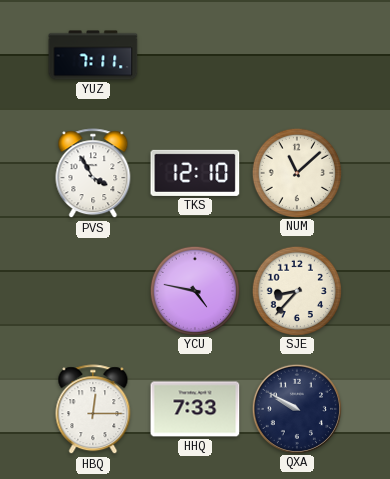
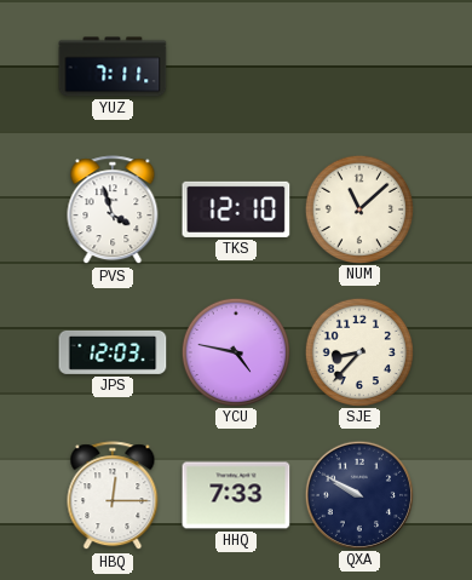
PVS: 3:55 -> 3:57
JPS: none -> 12:03
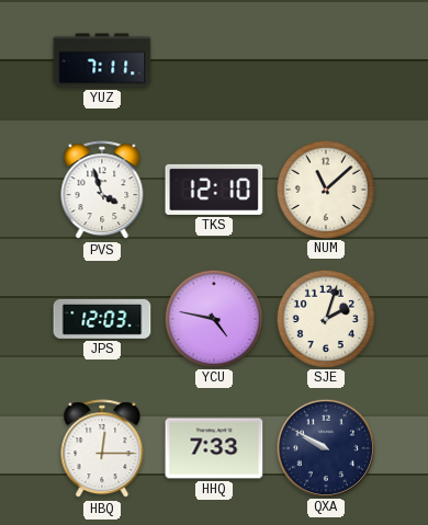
SJE: 8:37 -> 2:03
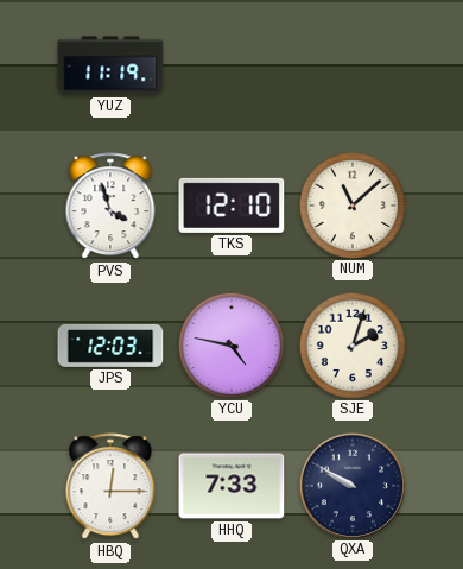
YUZ: 7:11 -> 11:19
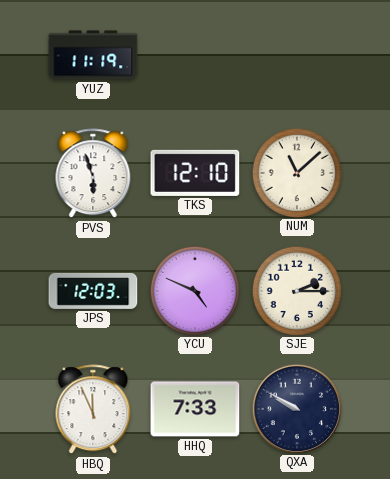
PVS: 3:57 -> 5:57
YCU: 4:47 -> 4:49
SJE: 2:03 -> 2:15
HBQ: 12:15 -> 11:56
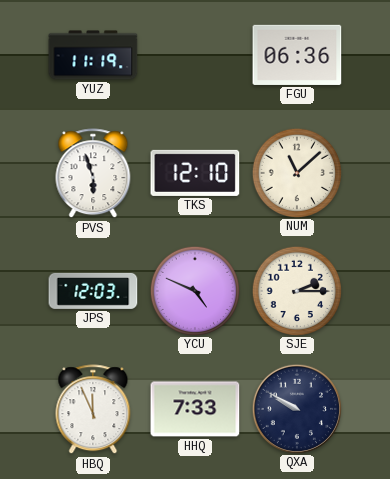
FGU: none -> 06:36
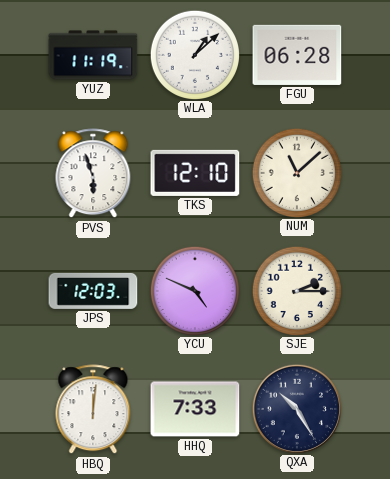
WLA: none -> 1:08
FGU: 06:36 -> 06:28
HBQ: 11:56 -> 12:01
QXA: 9:50 -> 10:25
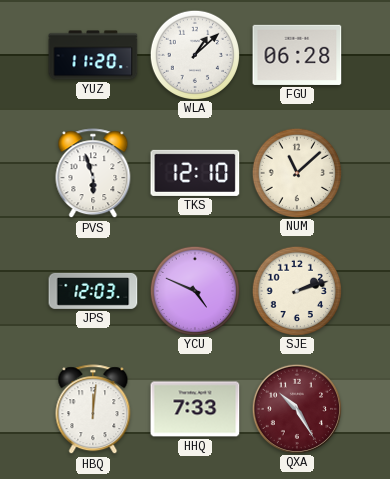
YUZ: 11:19 -> 11:20
SJE: 2:15 -> 2:12
QXA dial: navy -> burgundy
